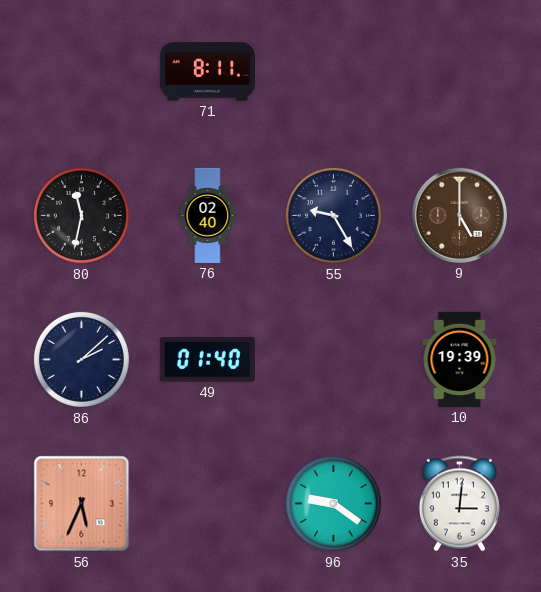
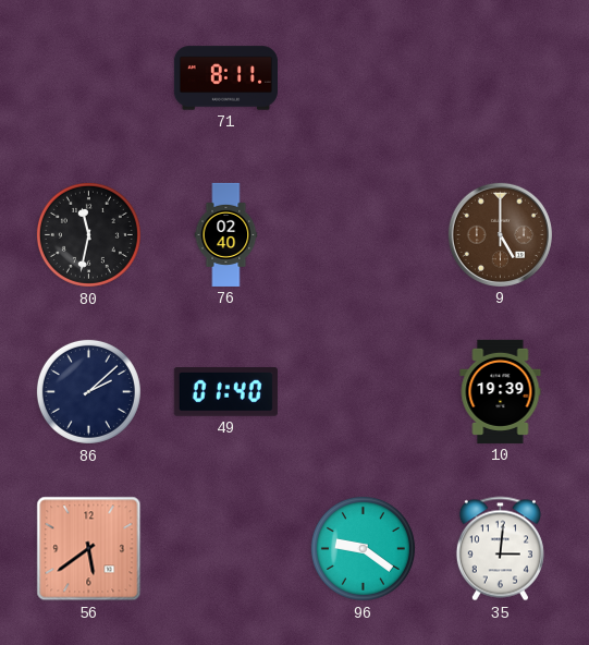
55: 9:25 -> none
56: 5:34 -> 5:39
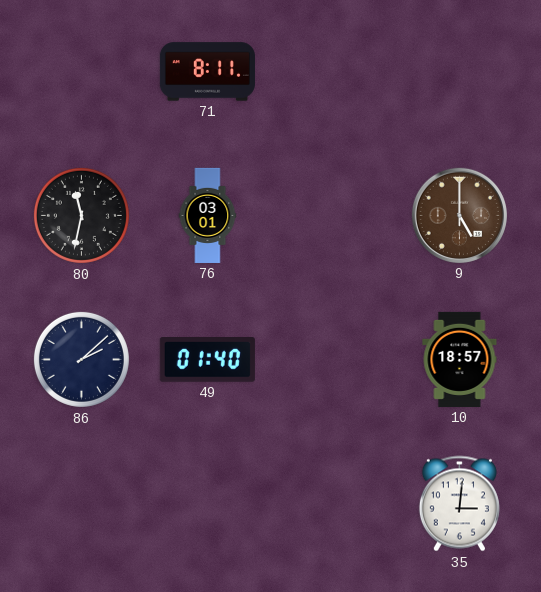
76: 02:40 -> 03:01
10: 19:39 -> 18:57
56: 5:39 -> none
96: 9:21 -> none
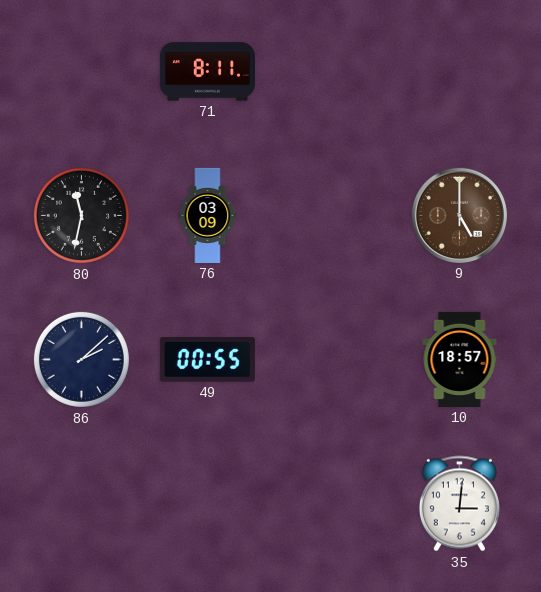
76: 03:01 -> 03:09
49: 01:40 -> 00:55
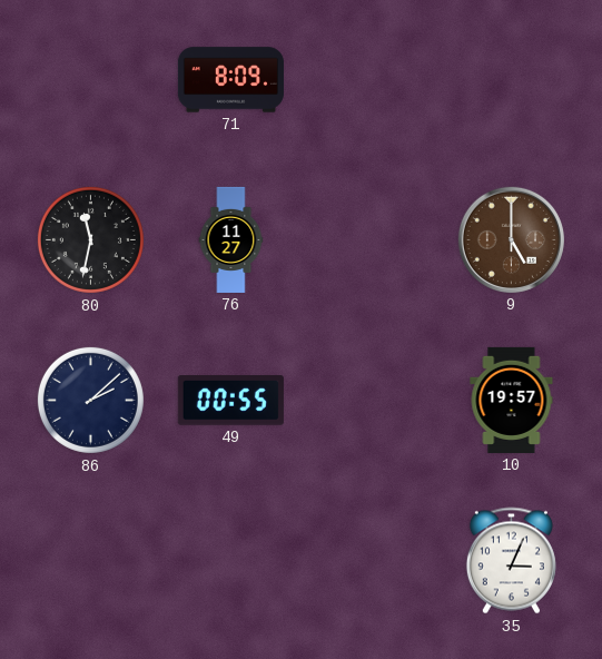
71: 8:11 -> 8:09
76: 03:09 -> 11:27
10: 18:57 -> 19:57
35: 3:01 -> 3:04
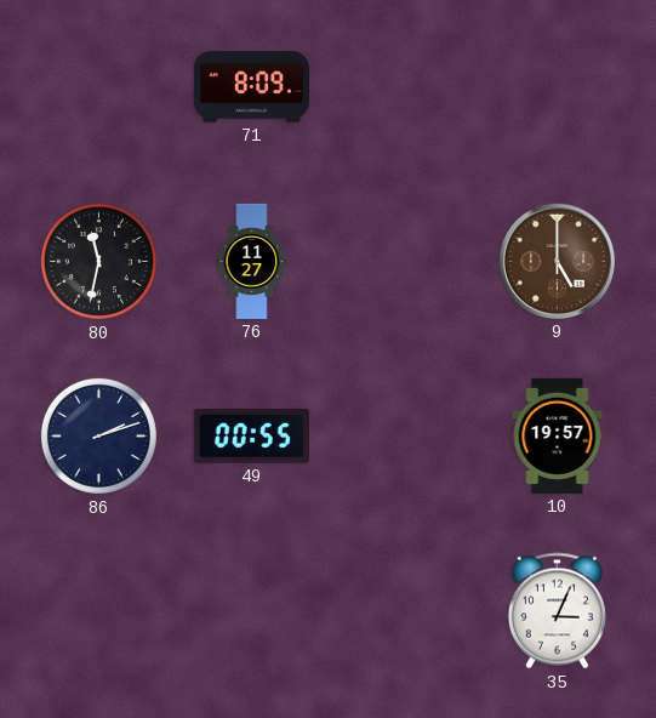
86: 2:08 -> 2:12
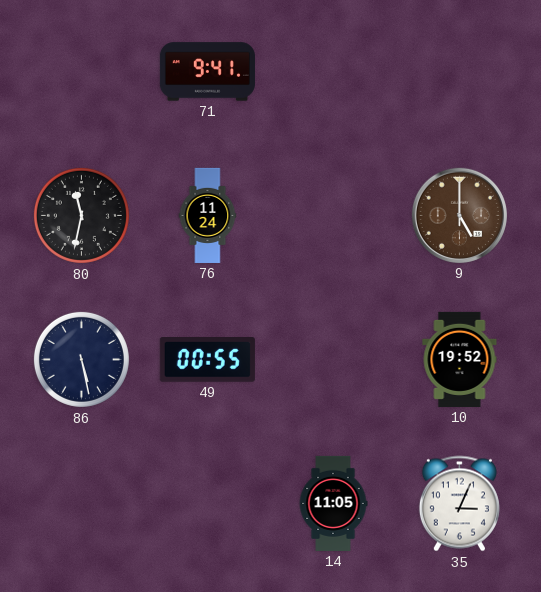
71: 8:09 -> 9:41
76: 11:27 -> 11:24
86: 2:12 -> 5:28
10: 19:57 -> 19:52
14: none -> 11:05
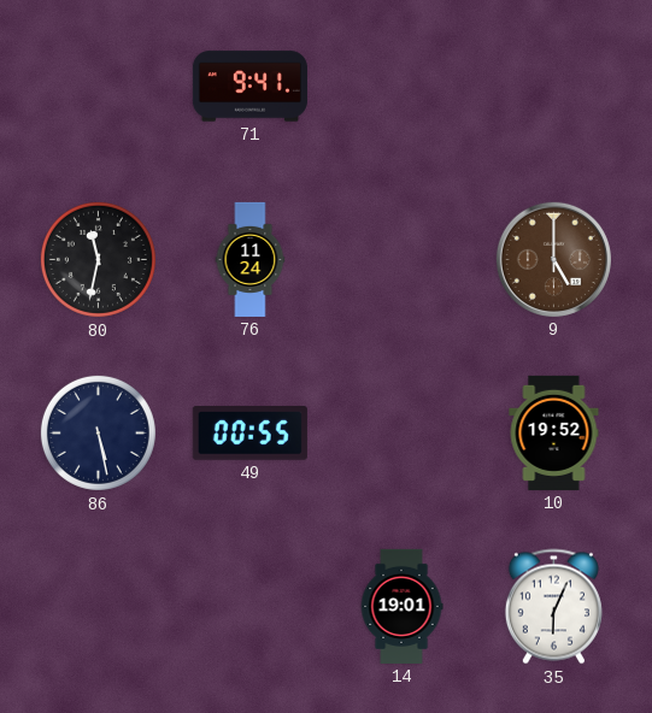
14: 11:05 -> 19:01
35: 3:04 -> 6:04
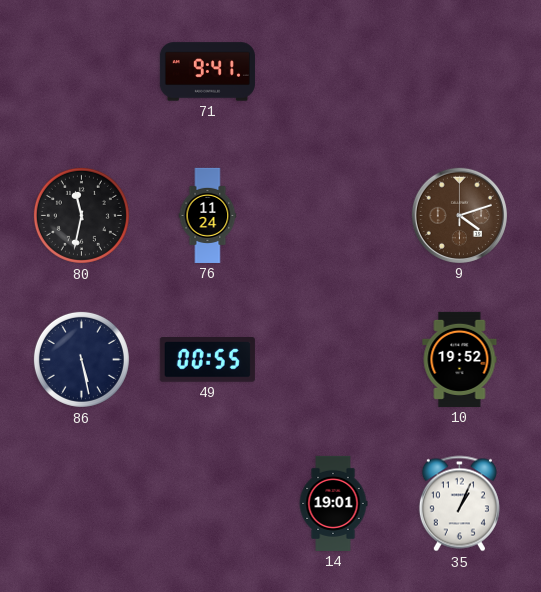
9: 5:00 -> 4:12
35: 6:04 -> 1:04
